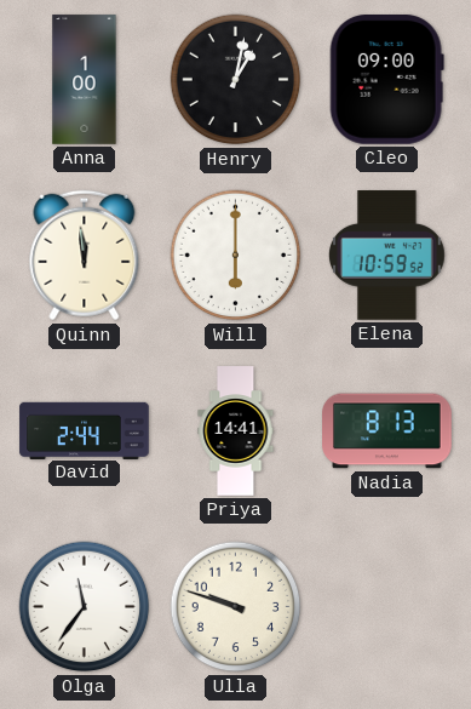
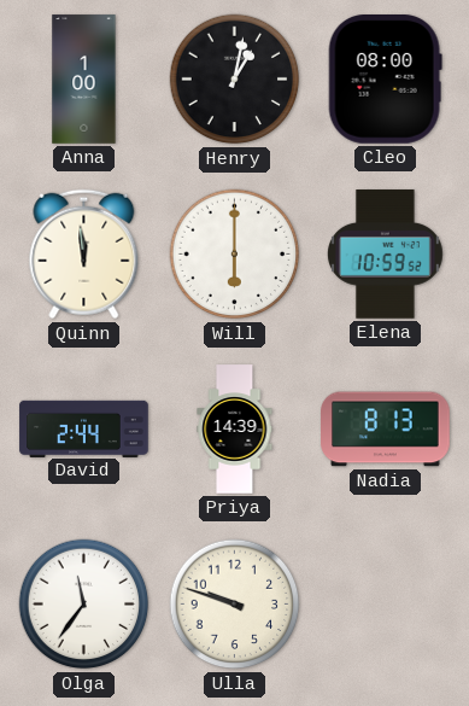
Cleo: 09:00 -> 08:00
Priya: 14:41 -> 14:39
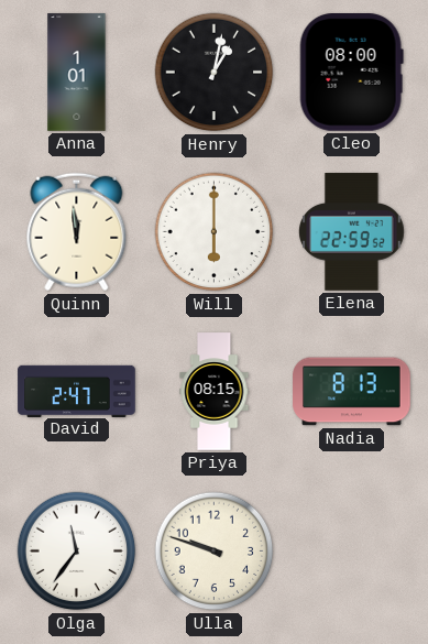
Anna: 1:00 -> 1:01
Elena: 10:59 -> 22:59
David: 2:44 -> 2:47
Priya: 14:39 -> 08:15
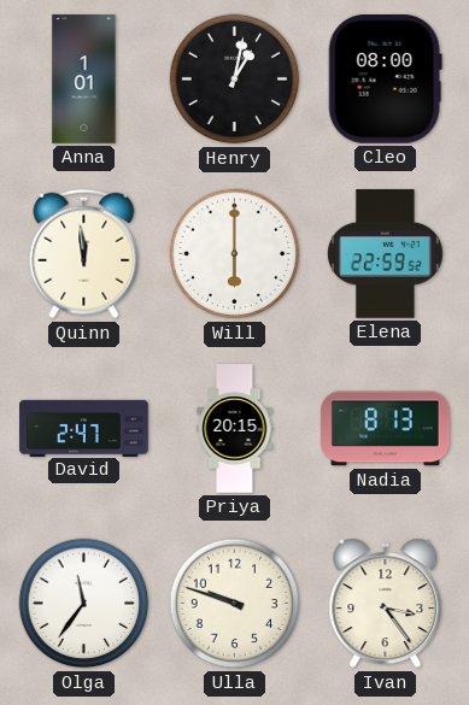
Priya: 08:15 -> 20:15
Ivan: none -> 3:24
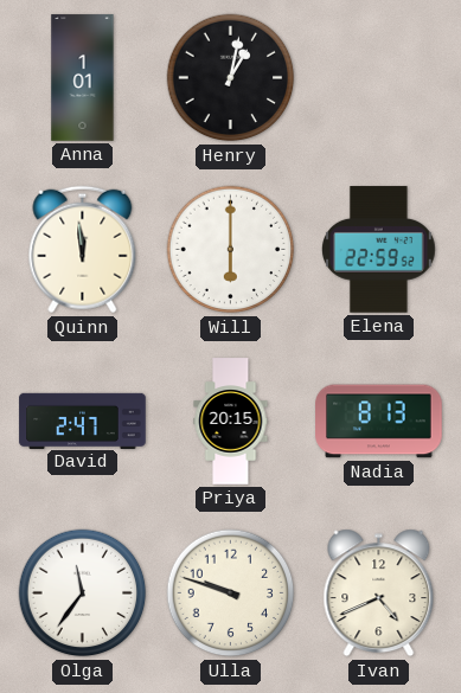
Cleo: 08:00 -> none
Ivan: 3:24 -> 4:41
